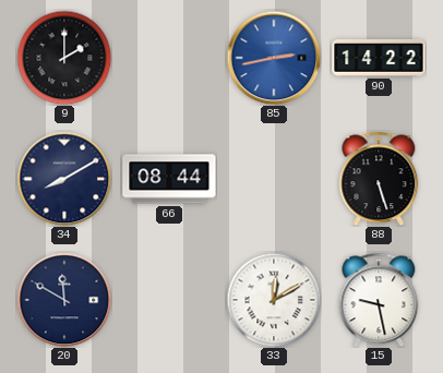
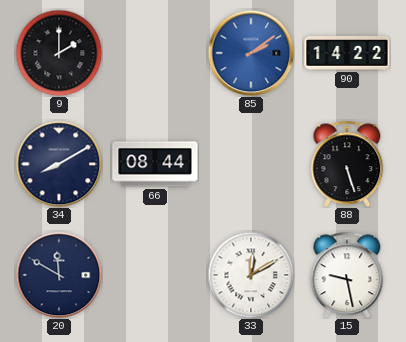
85: 2:43 -> 2:09
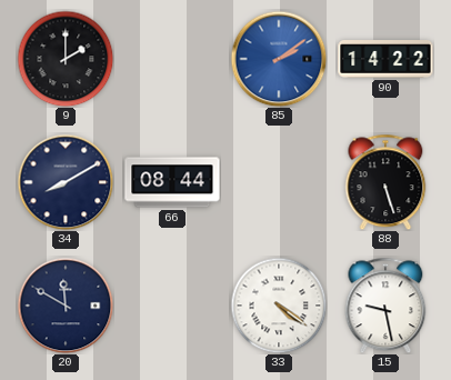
33: 12:10 -> 4:21
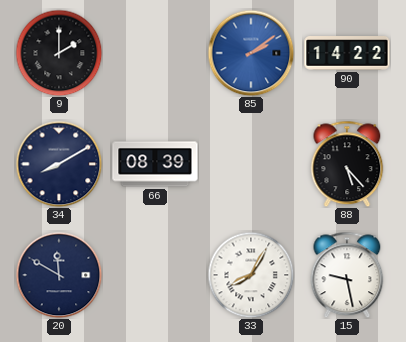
66: 08:44 -> 08:39
88: 5:27 -> 5:23
33: 4:21 -> 8:05
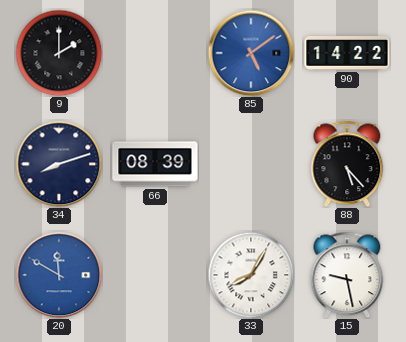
85: 2:09 -> 5:09
34: 8:10 -> 8:12
20 dial: navy -> blue
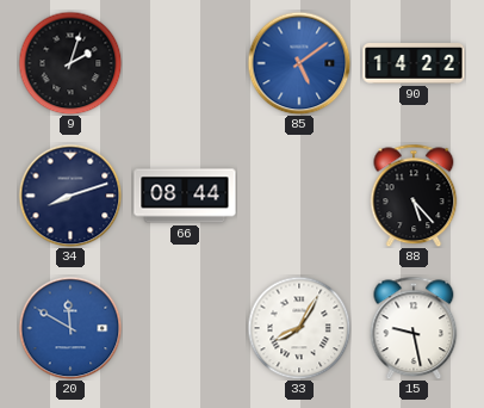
9: 2:00 -> 2:03
66: 08:39 -> 08:44
